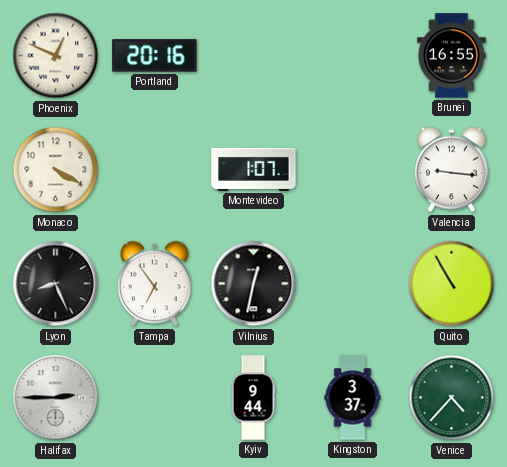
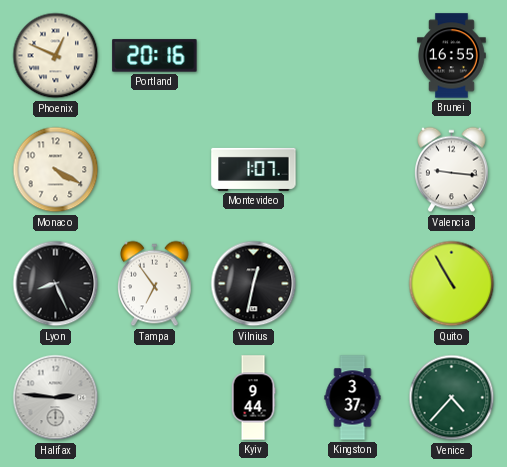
Halifax: 2:45 -> 2:46
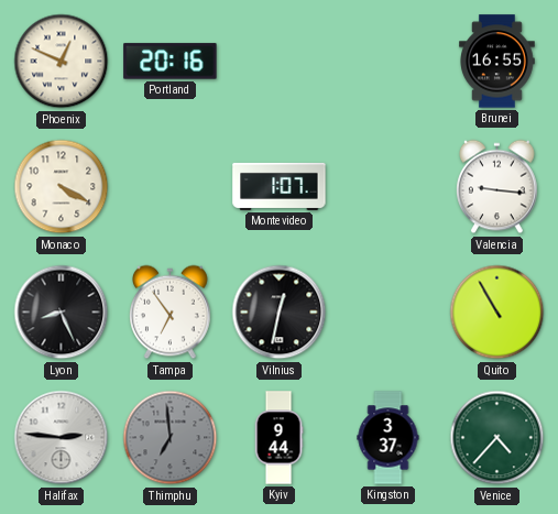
Thimphu: none -> 6:59
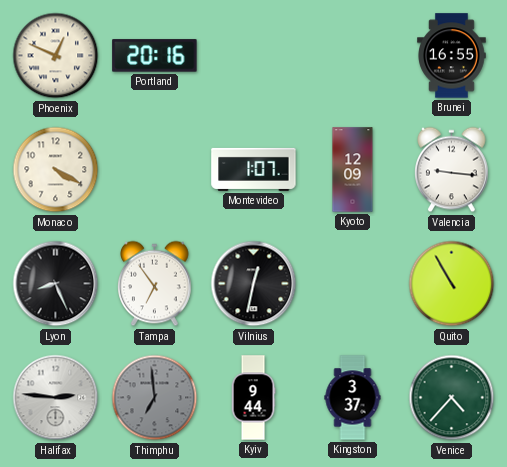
Kyoto: none -> 12:09
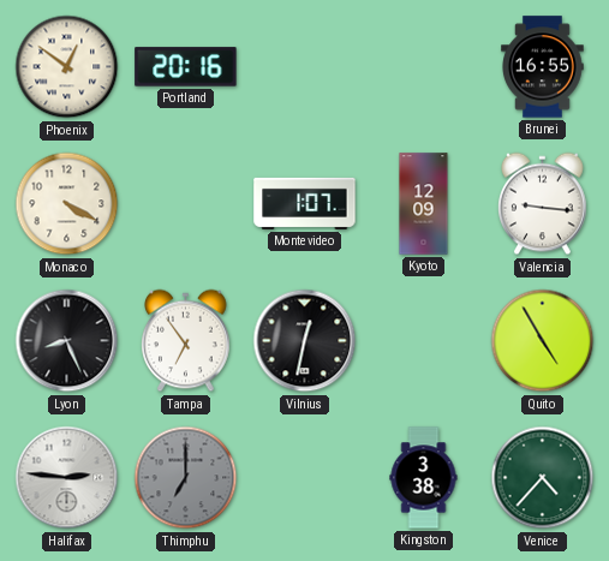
Phoenix: 12:49 -> 12:51
Quito: 10:55 -> 4:55
Thimphu: 6:59 -> 7:00
Kyiv: 9:44 -> none
Kingston: 3:37 -> 3:38
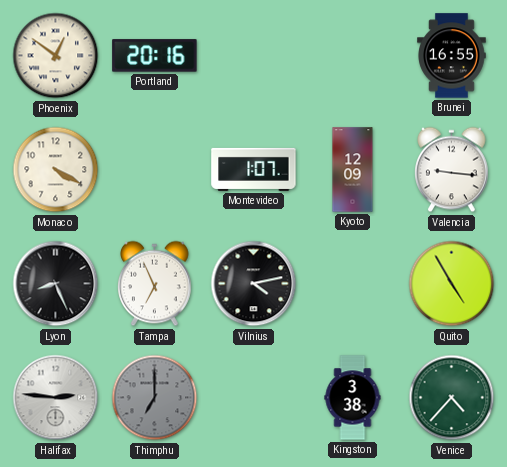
Tampa: 6:54 -> 6:56
Vilnius: 12:32 -> 4:13
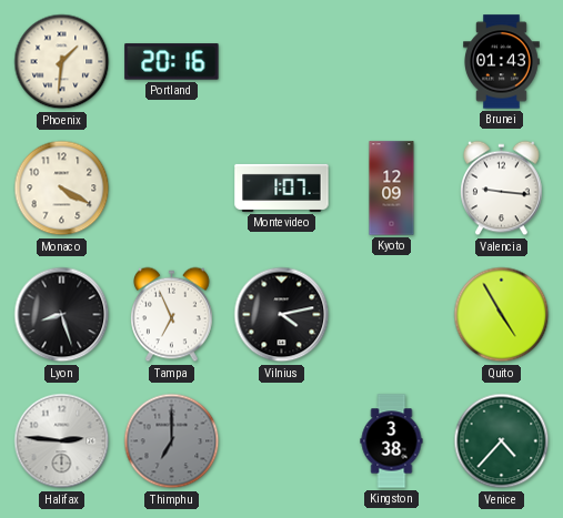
Phoenix: 12:51 -> 1:31
Brunei: 16:55 -> 01:43
Lyon: 8:26 -> 8:27
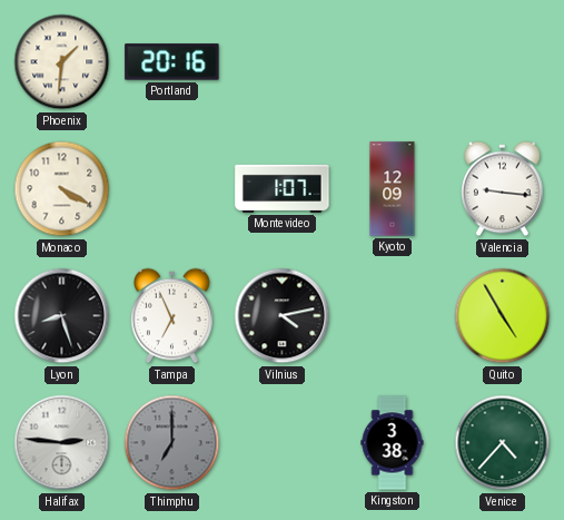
Brunei: 01:43 -> none
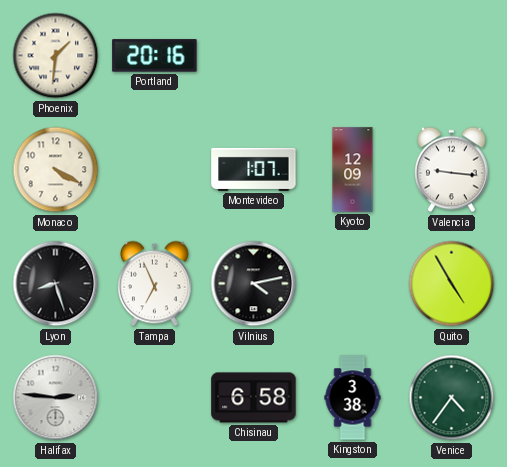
Thimphu: 7:00 -> none
Chisinau: none -> 6:58
Venice: 4:37 -> 4:36
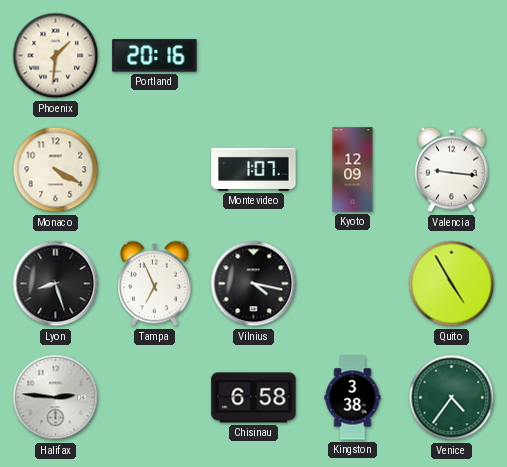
Vilnius: 4:13 -> 4:17
